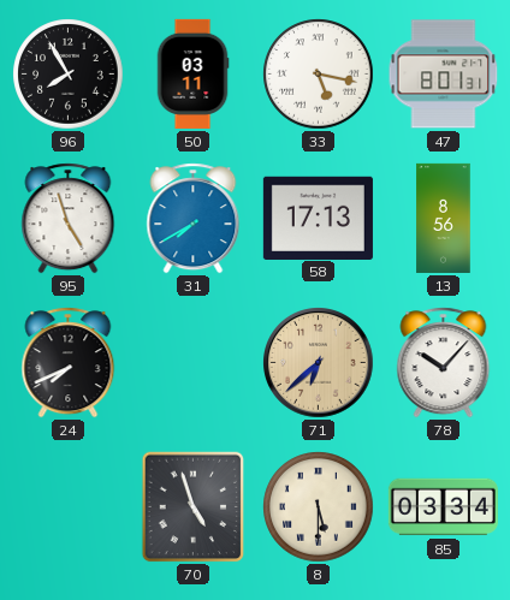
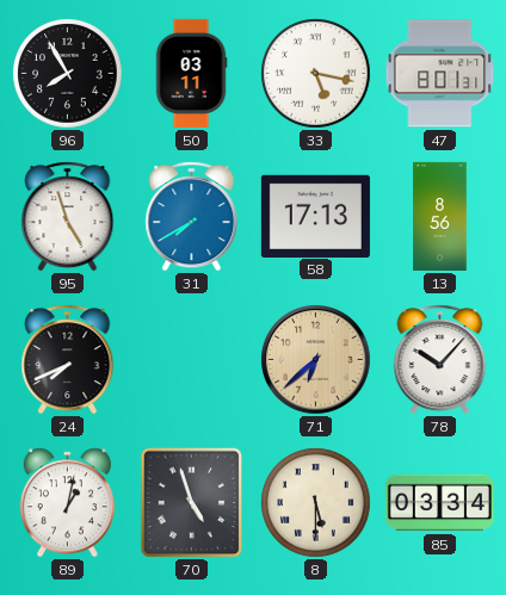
89: none -> 1:02
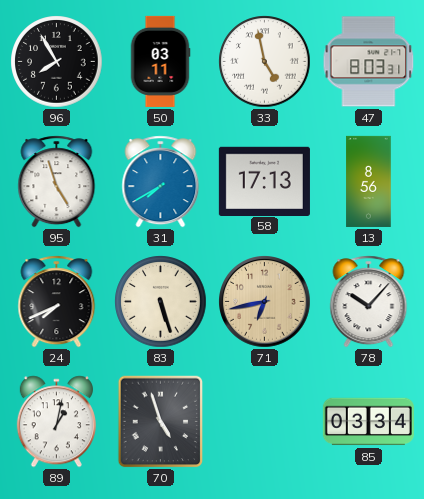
33: 5:17 -> 4:58
47: 8:01 -> 8:03
83: none -> 5:27
71: 6:38 -> 6:43
8: 5:30 -> none
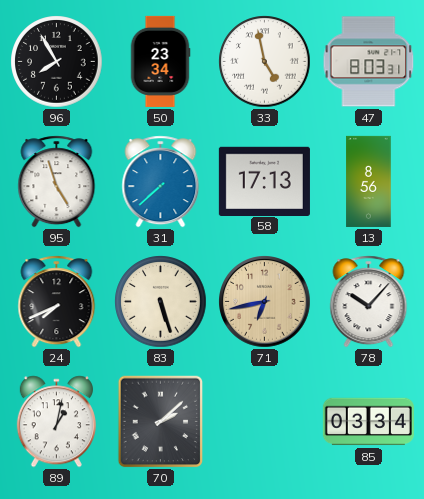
50: 03:11 -> 23:34
31: 7:40 -> 7:38
70: 4:57 -> 2:08
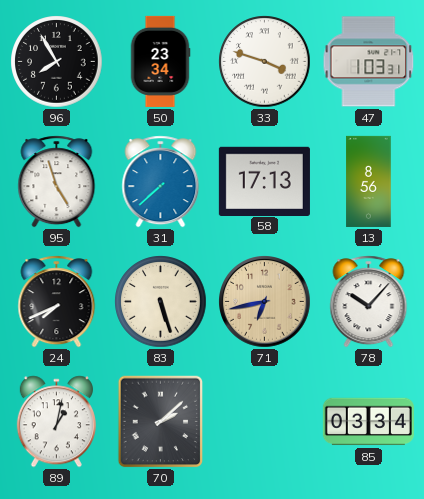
33: 4:58 -> 3:48
47: 8:03 -> 1:03
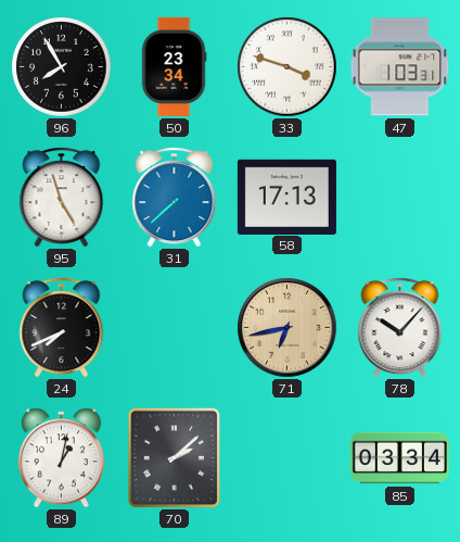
13: 8:56 -> none
83: 5:27 -> none
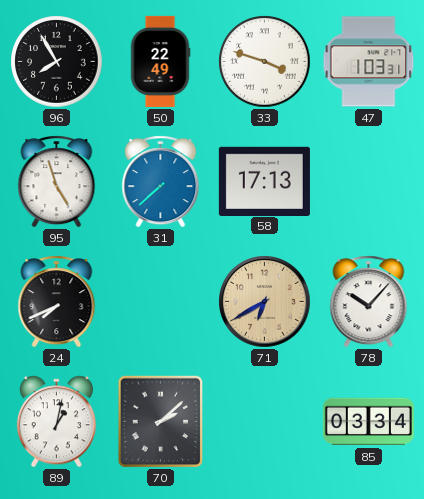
50: 23:34 -> 22:49
71: 6:43 -> 6:40
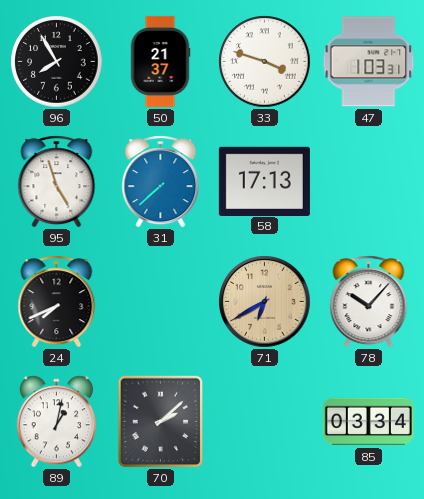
50: 22:49 -> 21:37
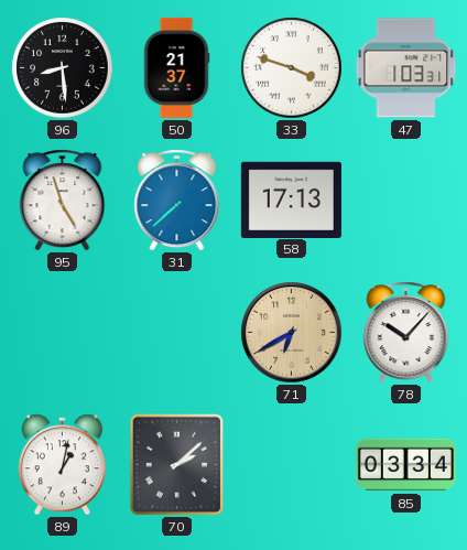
96: 7:55 -> 8:29
24: 7:41 -> none
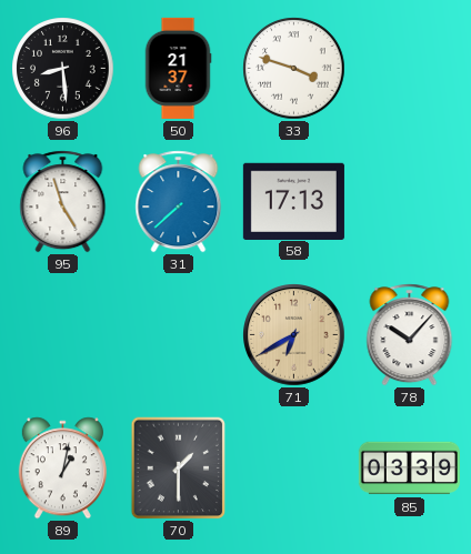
47: 1:03 -> none
70: 2:08 -> 1:30
85: 03:34 -> 03:39
